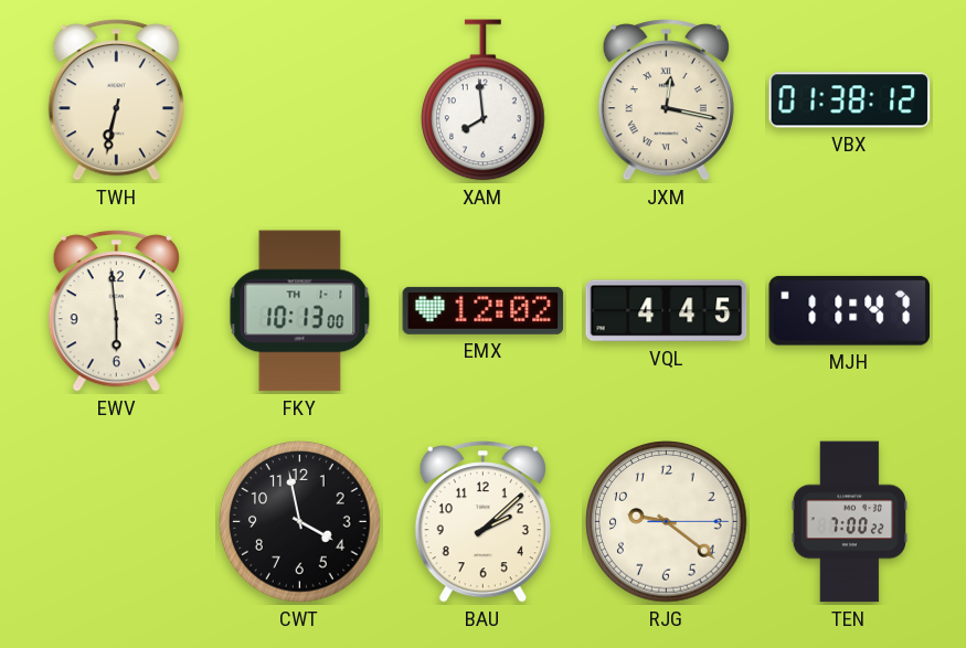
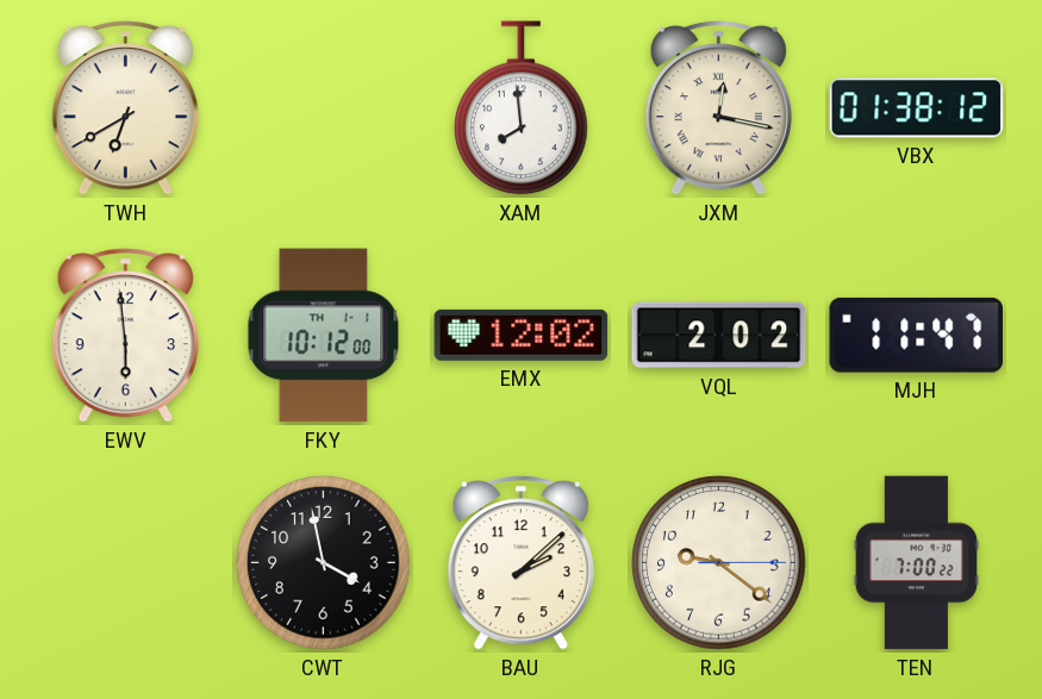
TWH: 6:32 -> 6:40
FKY: 10:13 -> 10:12
VQL: 4:45 -> 2:02
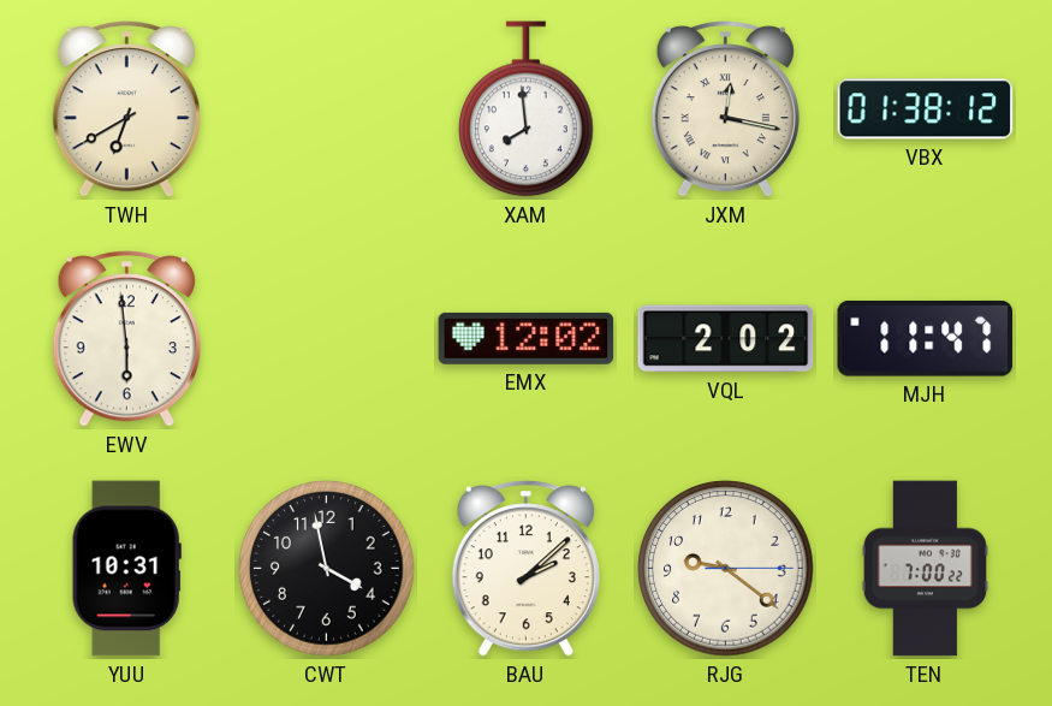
FKY: 10:12 -> none
YUU: none -> 10:31
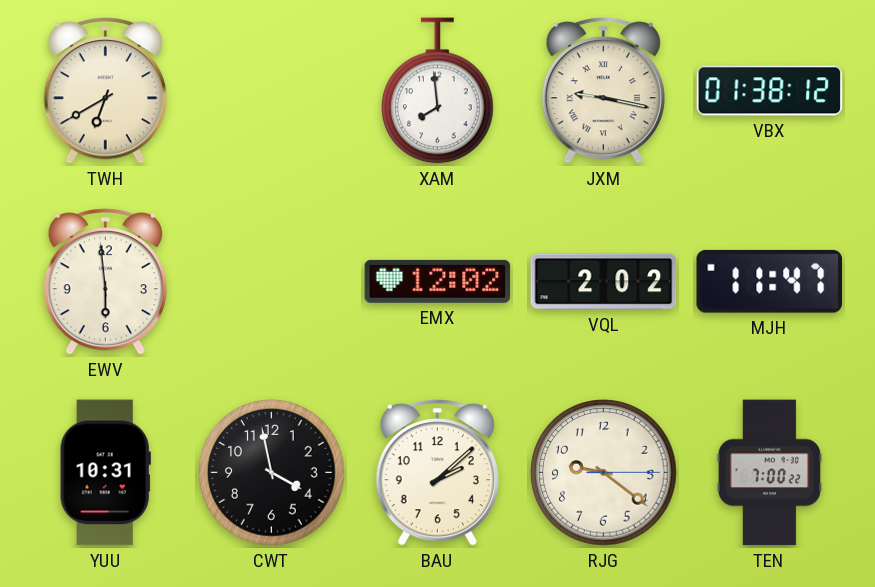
JXM: 12:17 -> 9:17
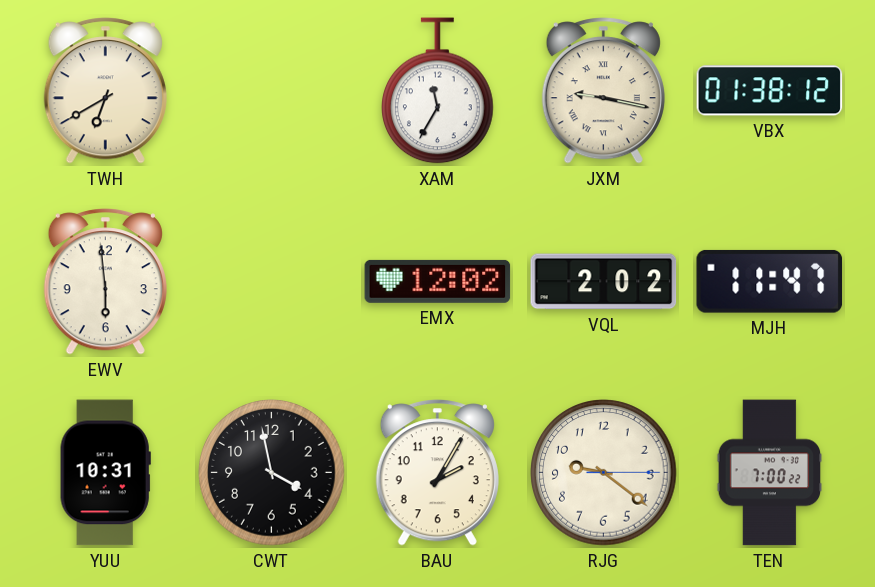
XAM: 7:59 -> 11:35
BAU: 2:08 -> 2:05
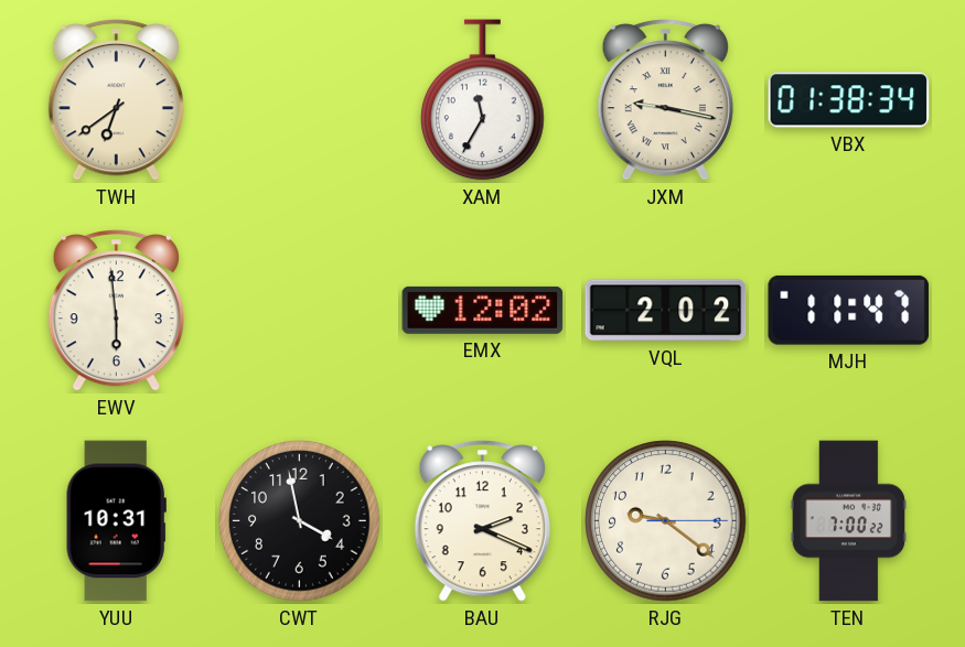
TWH: 6:40 -> 6:39
VBX: 01:38:12 -> 01:38:34
BAU: 2:05 -> 2:19
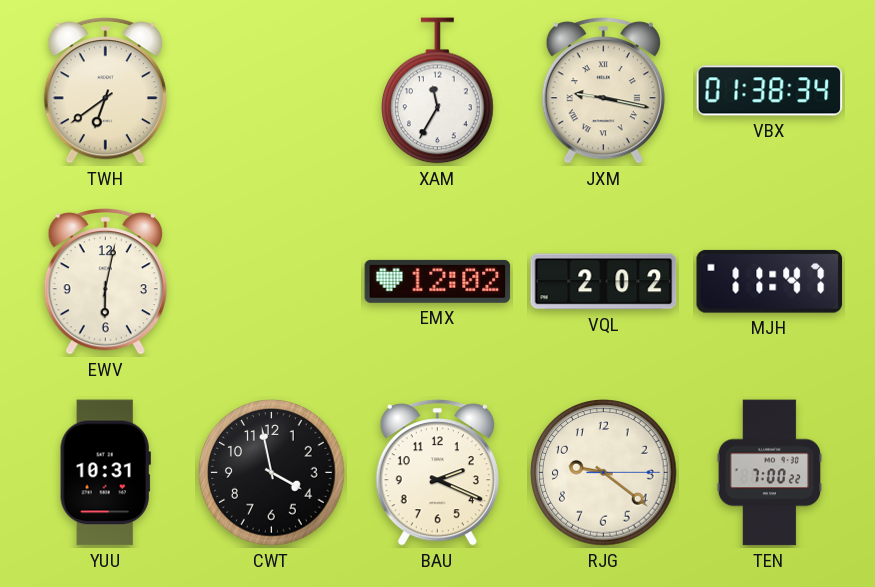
EWV: 5:59 -> 6:02
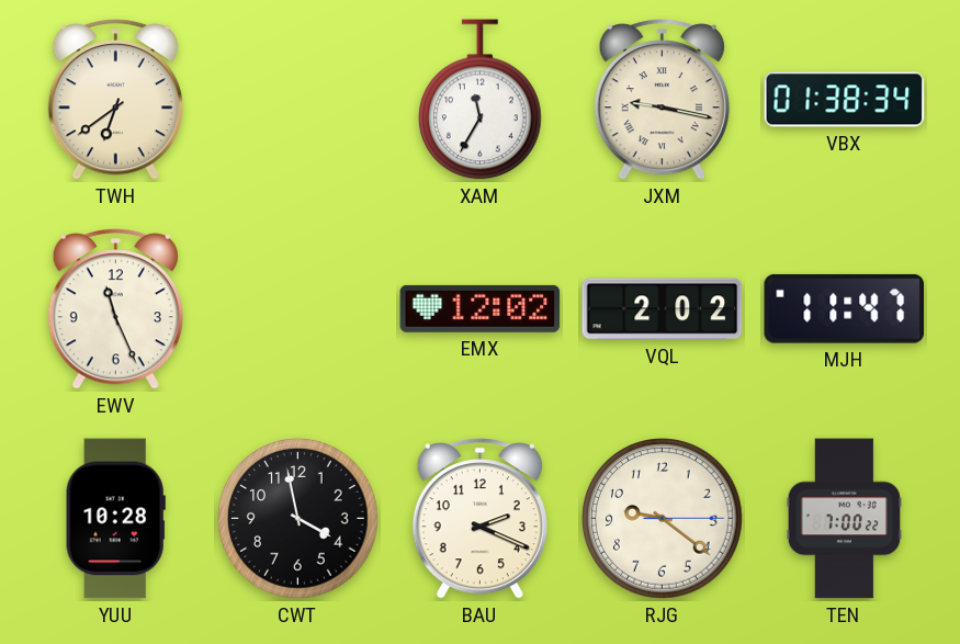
EWV: 6:02 -> 11:26
YUU: 10:31 -> 10:28
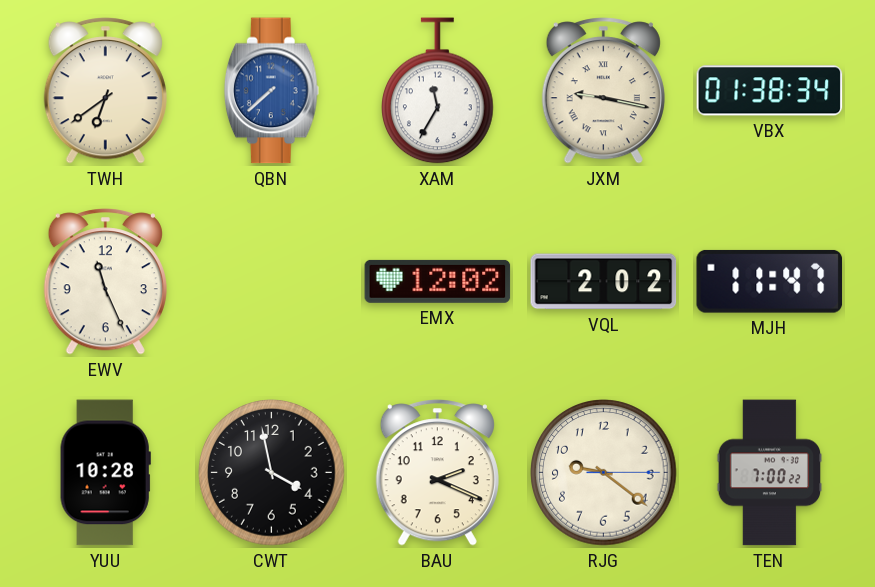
QBN: none -> 7:38
